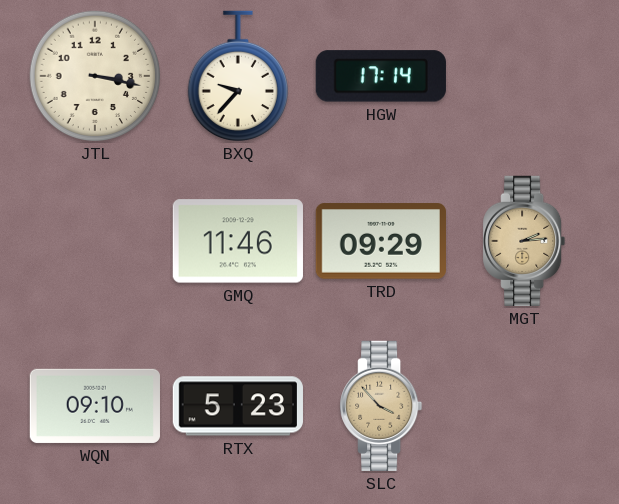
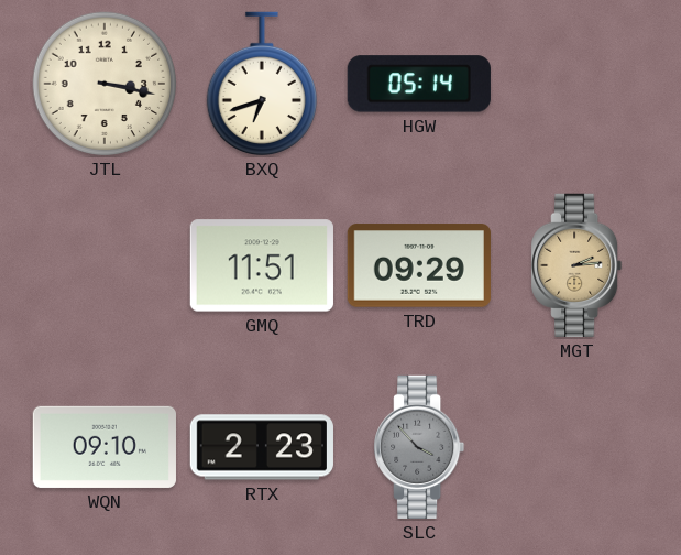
BXQ: 9:37 -> 6:42
HGW: 17:14 -> 05:14
GMQ: 11:46 -> 11:51
RTX: 5:23 -> 2:23
SLC dial: champagne -> grey
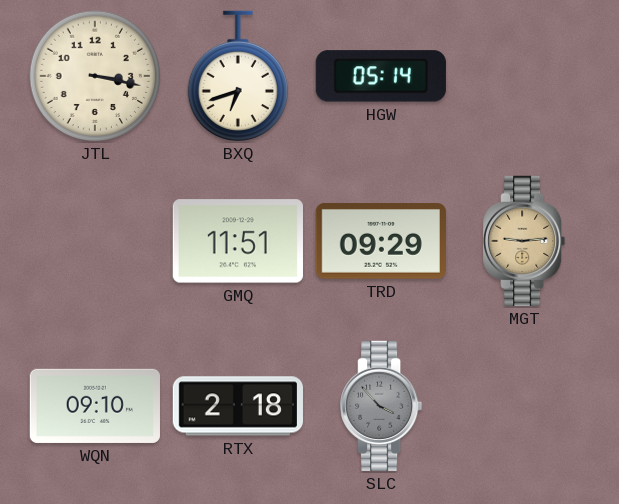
MGT: 2:14 -> 9:14
RTX: 2:23 -> 2:18
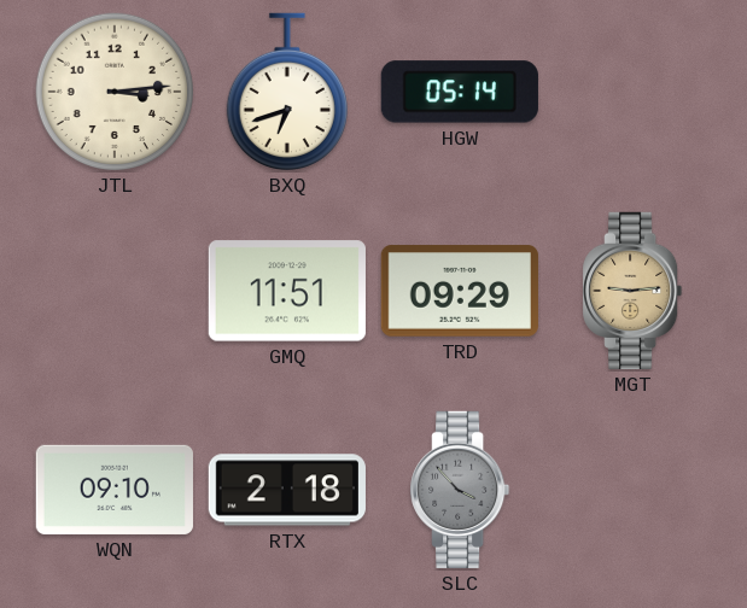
JTL: 3:17 -> 3:14
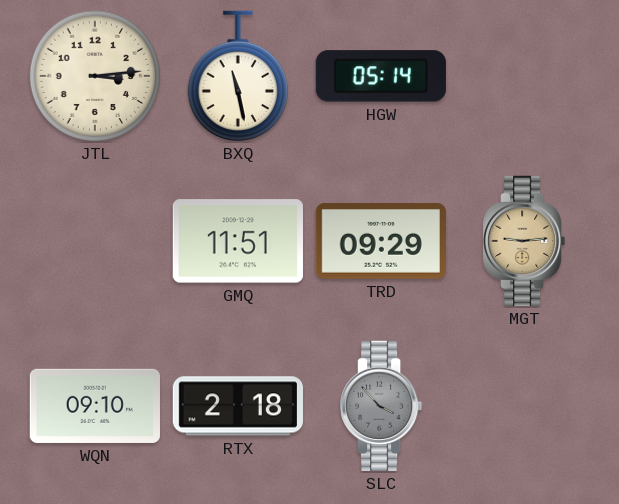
BXQ: 6:42 -> 11:28
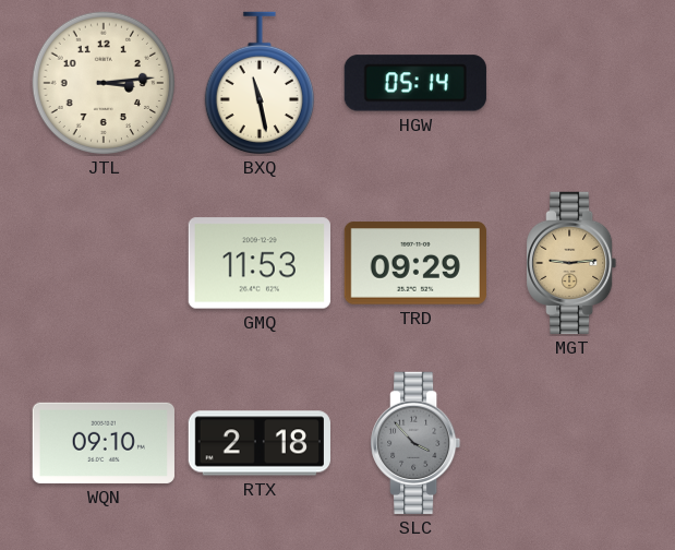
GMQ: 11:51 -> 11:53
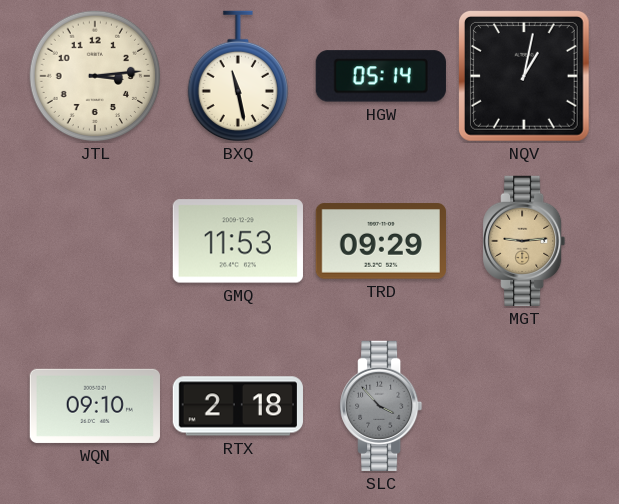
NQV: none -> 1:02
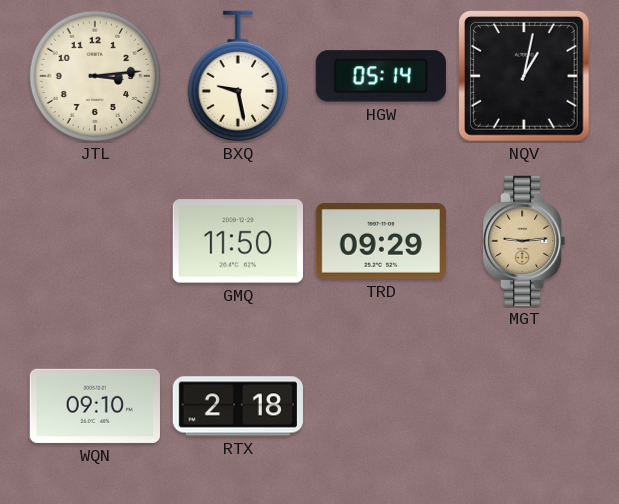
BXQ: 11:28 -> 9:28
GMQ: 11:53 -> 11:50
SLC: 3:53 -> none
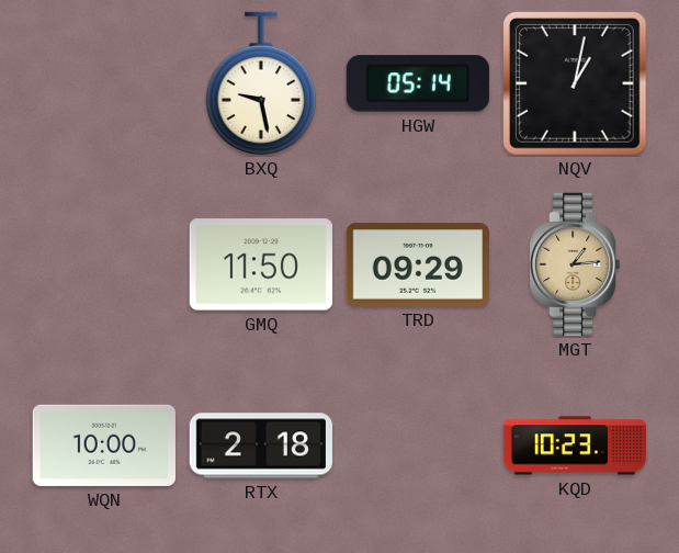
JTL: 3:14 -> none
MGT: 9:14 -> 1:14
WQN: 09:10 -> 10:00
KQD: none -> 10:23
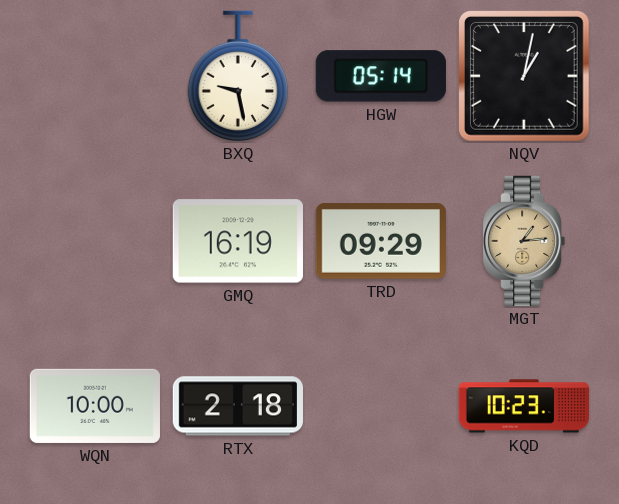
GMQ: 11:50 -> 16:19
